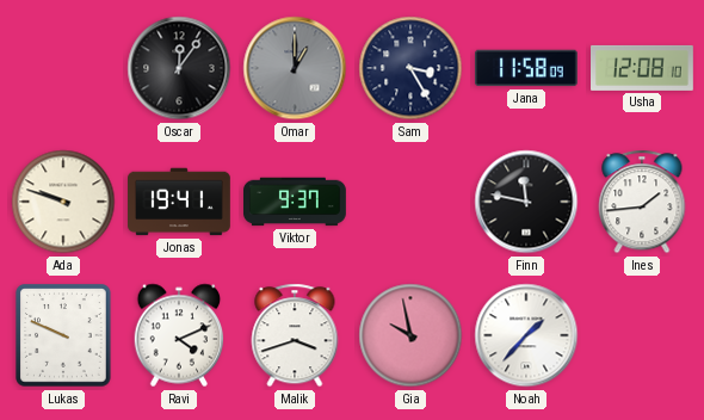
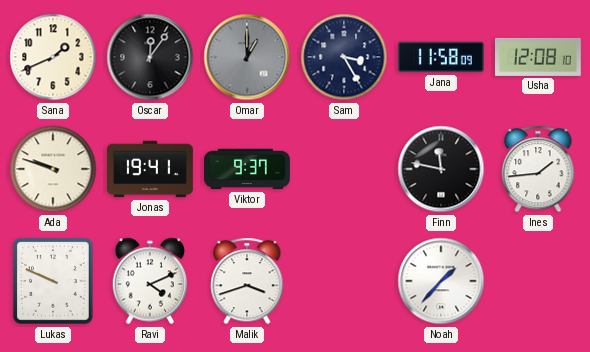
Sana: none -> 1:41
Gia: 9:58 -> none
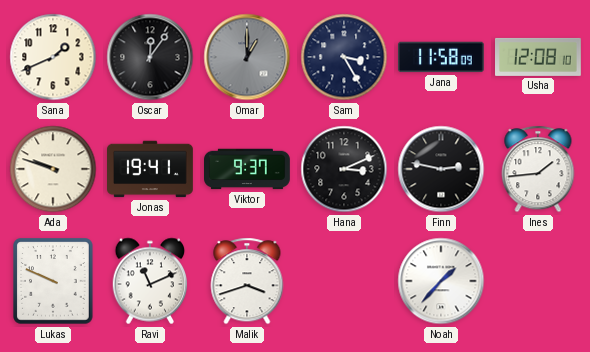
Hana: none -> 3:11
Finn: 11:47 -> 2:47
Ravi: 4:11 -> 11:11
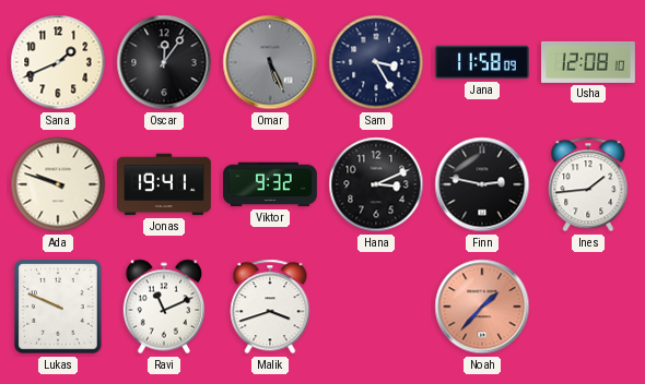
Omar: 1:00 -> 5:26
Viktor: 9:37 -> 9:32
Noah dial: white -> salmon
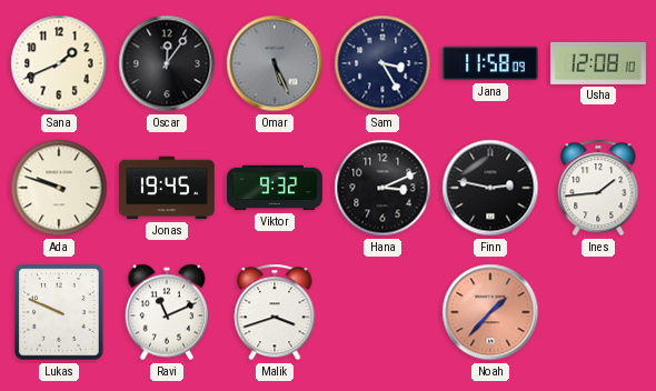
Jonas: 19:41 -> 19:45
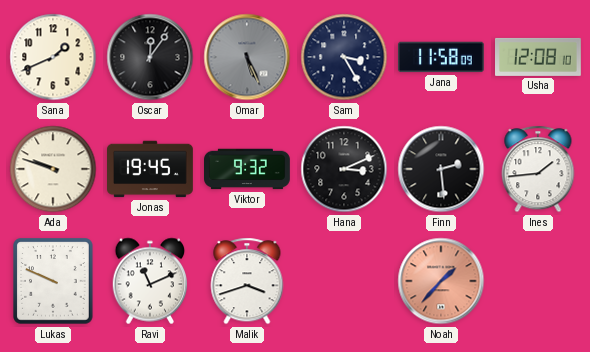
Finn: 2:47 -> 2:29
